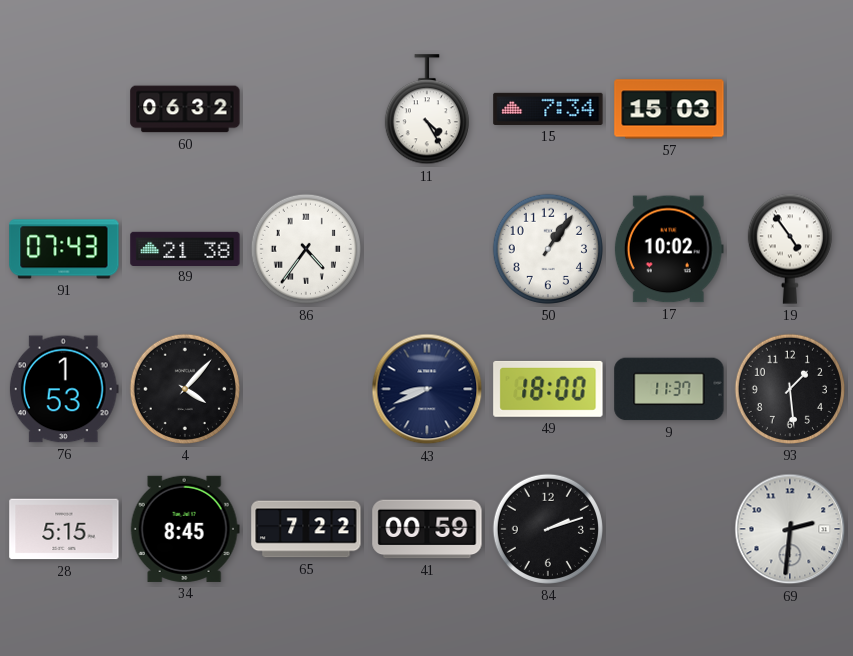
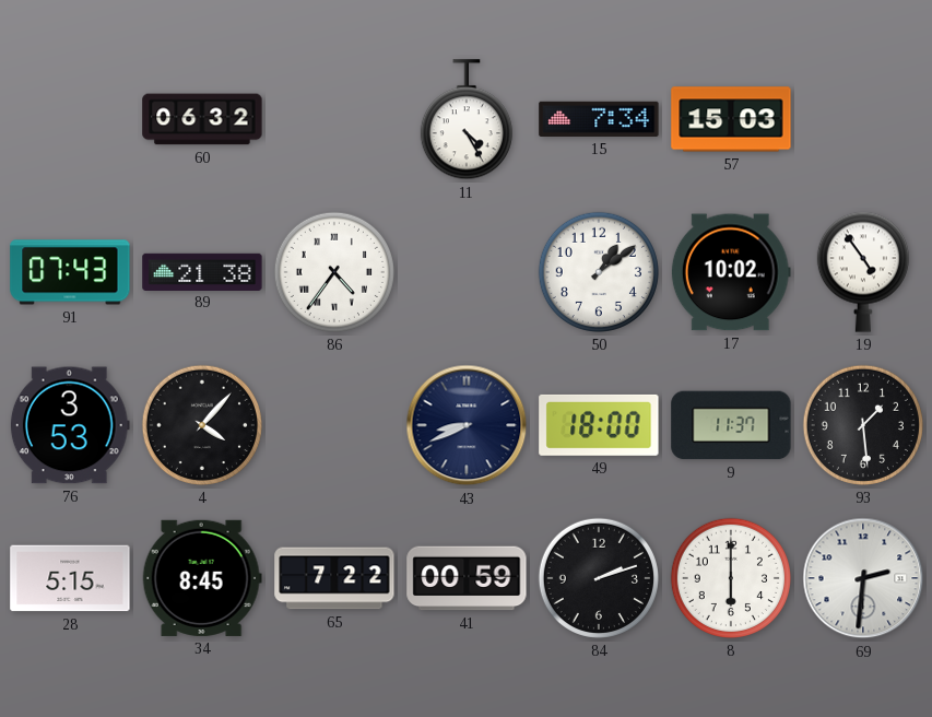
50: 1:06 -> 1:09
76: 1:53 -> 3:53
8: none -> 6:00
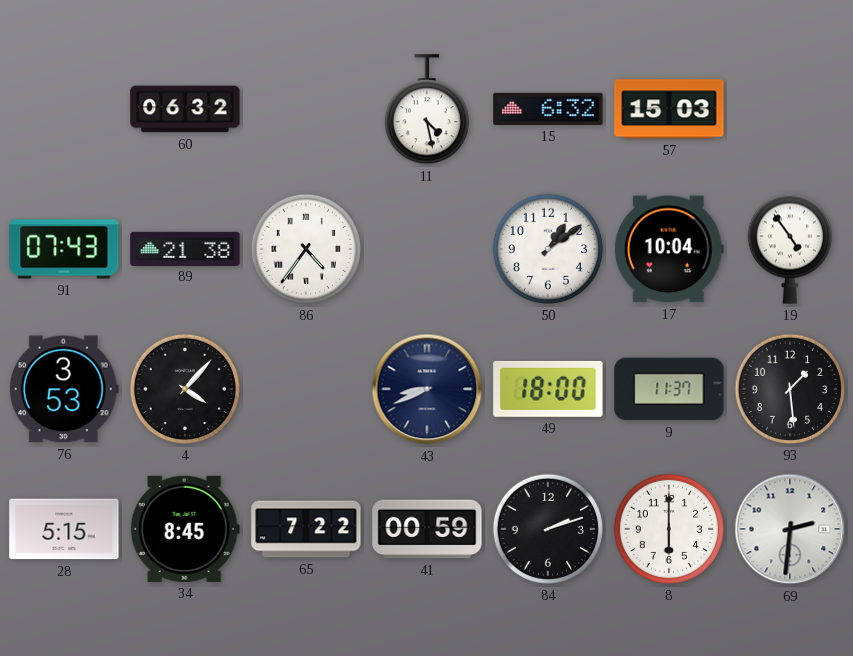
11: 4:25 -> 4:28
15: 7:34 -> 6:32
17: 10:02 -> 10:04
